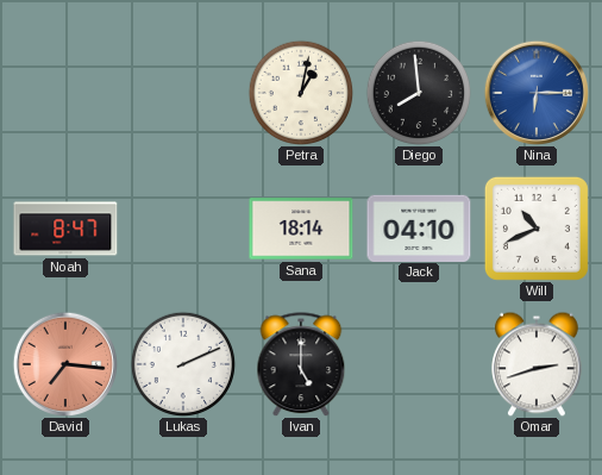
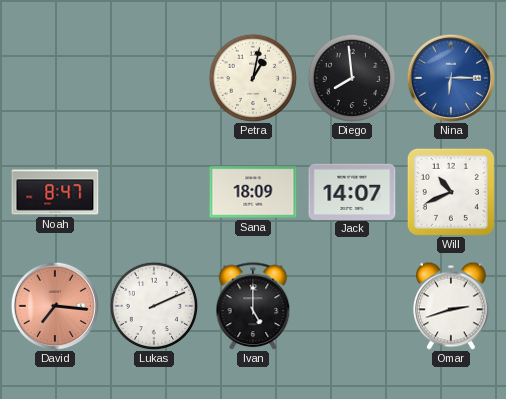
Sana: 18:14 -> 18:09
Jack: 04:10 -> 14:07
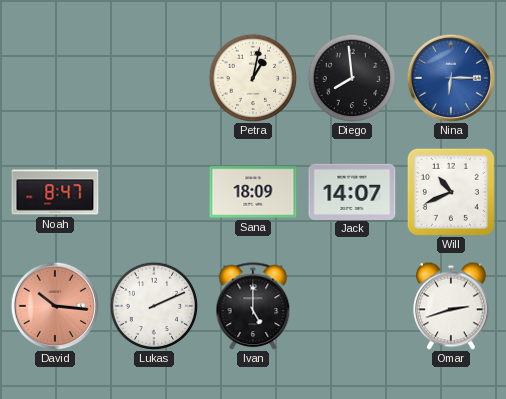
David: 7:16 -> 10:16
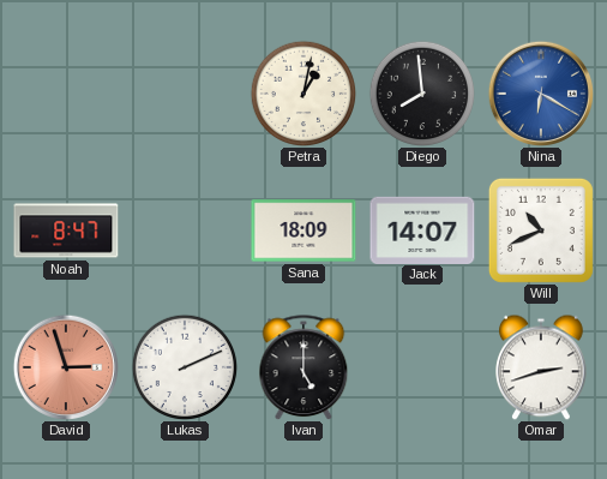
Nina: 6:15 -> 6:20
David: 10:16 -> 2:57
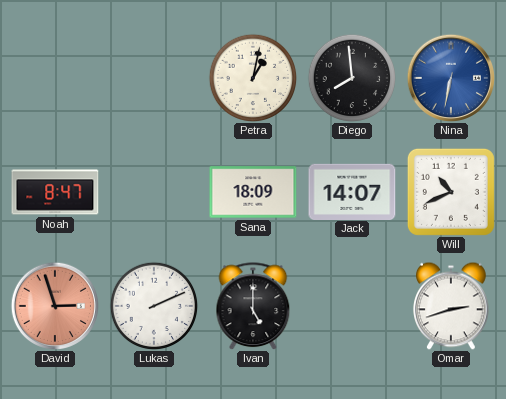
Nina: 6:20 -> 6:32
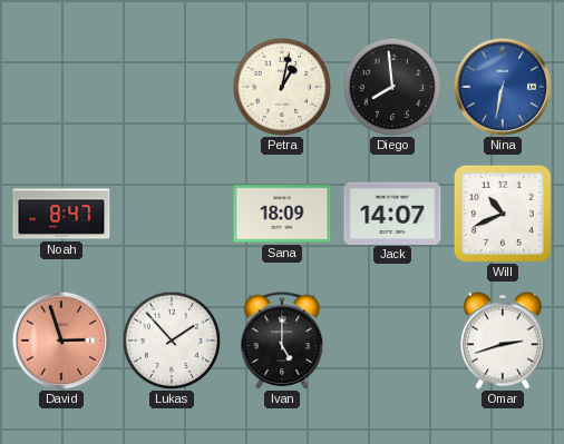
Lukas: 2:11 -> 1:53
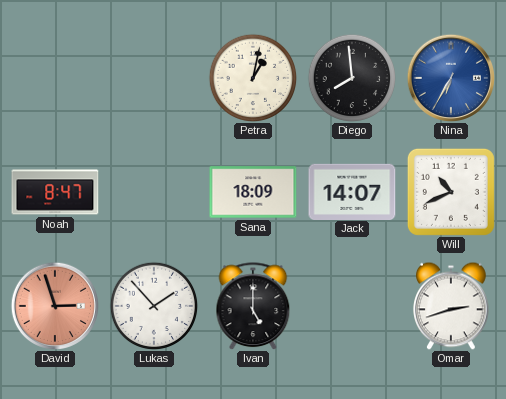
Nina: 6:32 -> 6:35
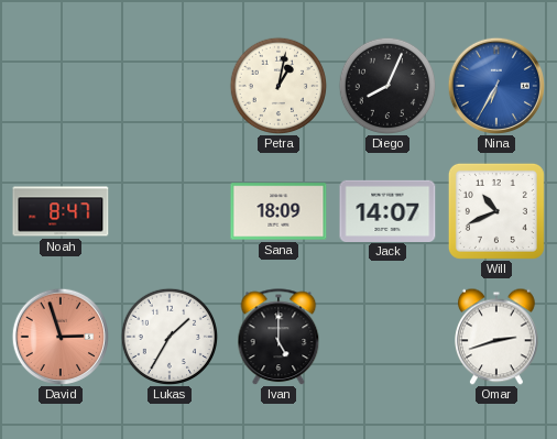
Diego: 7:59 -> 8:04
Lukas: 1:53 -> 1:35
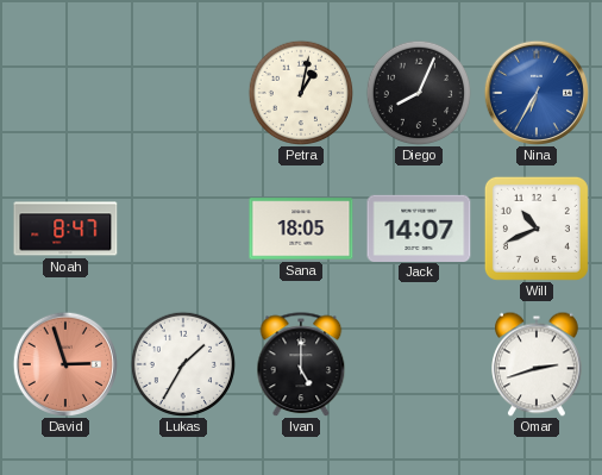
Sana: 18:09 -> 18:05
